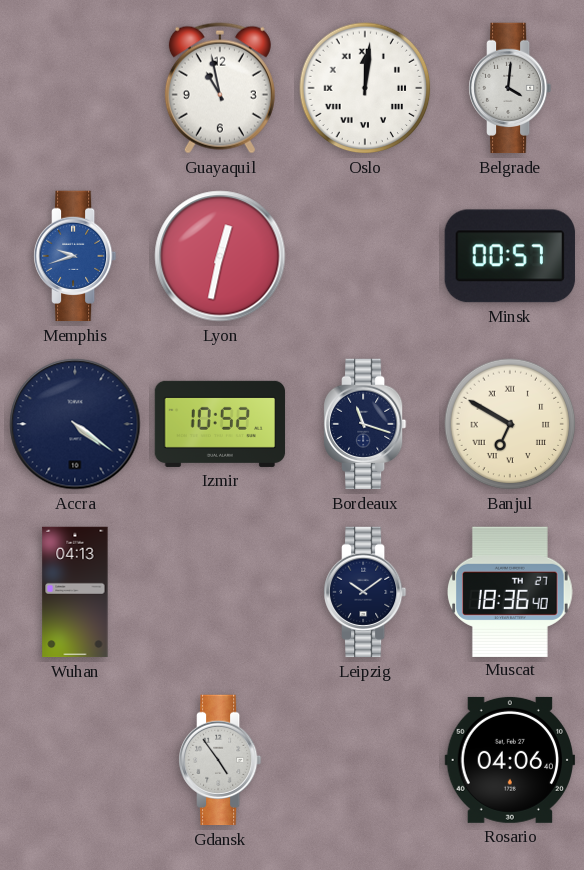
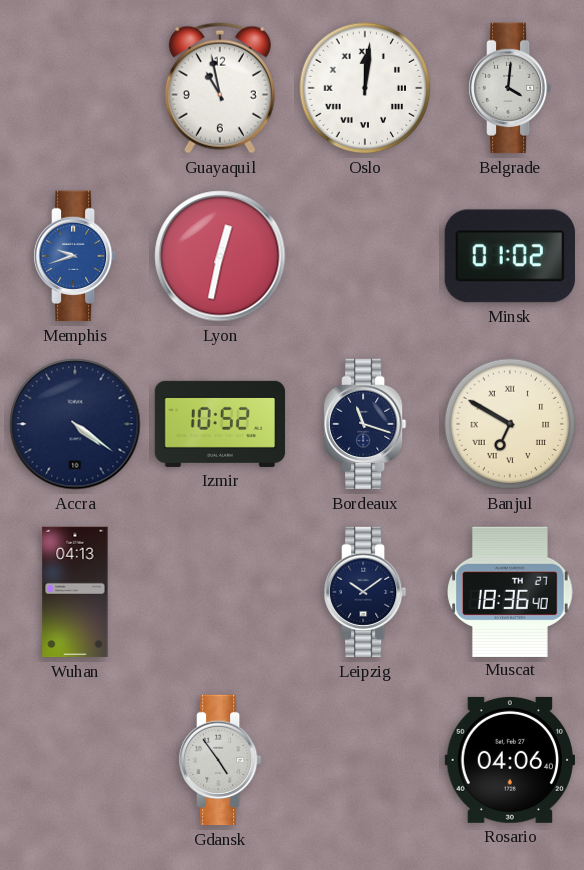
Minsk: 00:57 -> 01:02
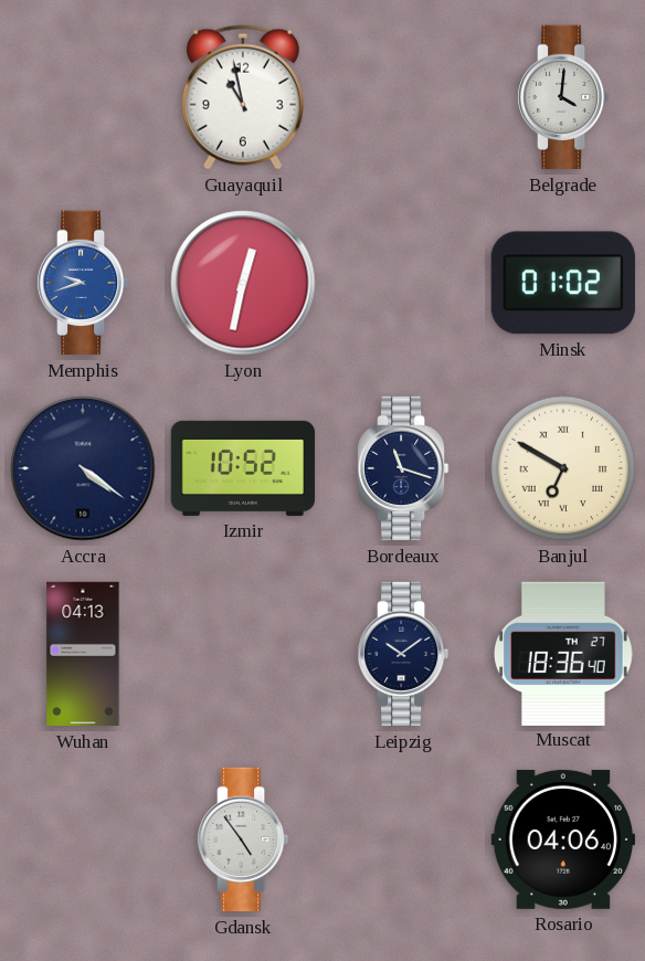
Oslo: 12:01 -> none
